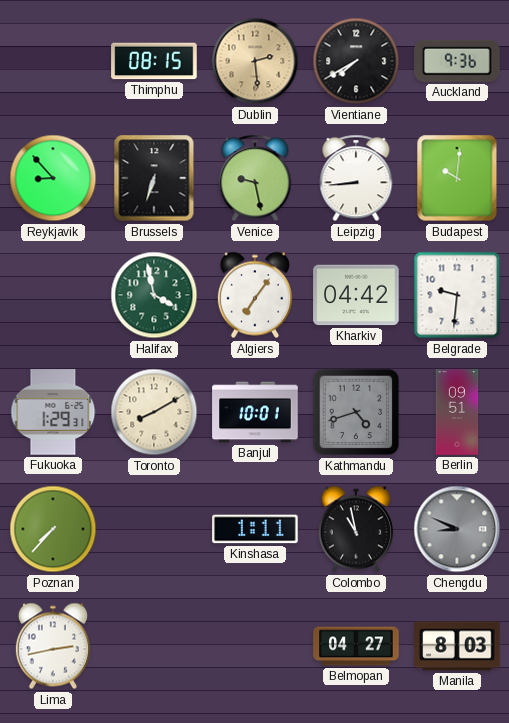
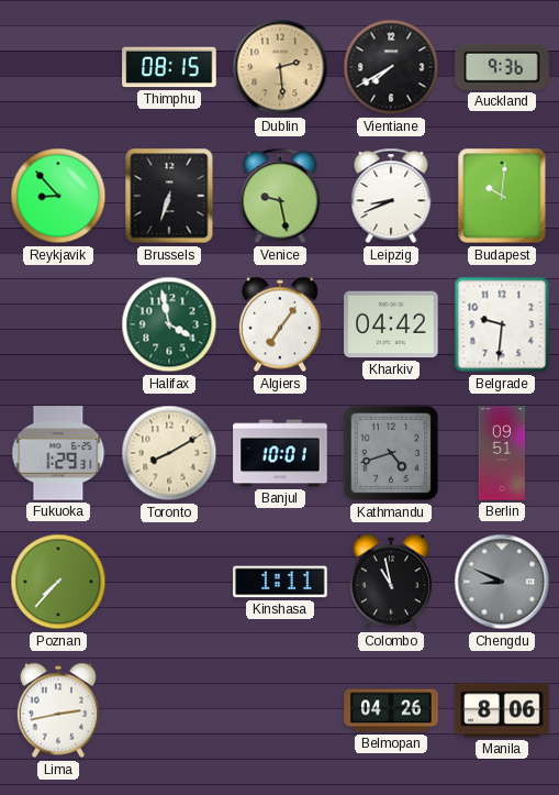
Leipzig: 8:44 -> 8:41
Belmopan: 04:27 -> 04:26
Manila: 8:03 -> 8:06
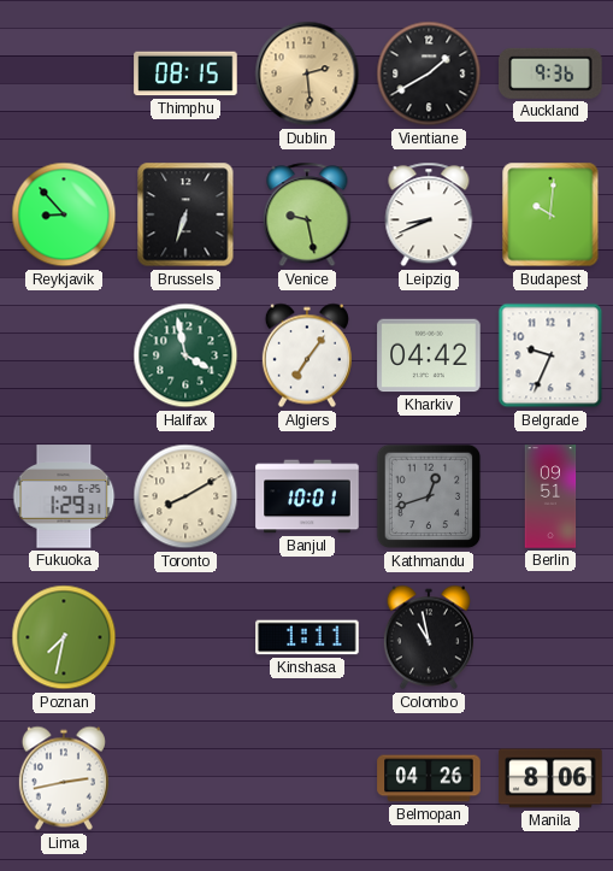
Vientiane: 7:40 -> 1:40
Belgrade: 9:31 -> 9:34
Kathmandu: 4:42 -> 12:42
Poznan: 7:37 -> 7:32
Chengdu: 8:49 -> none
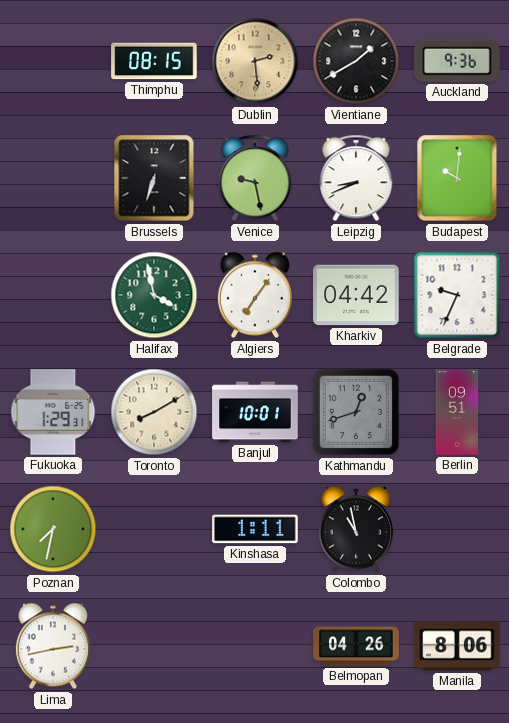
Reykjavik: 8:53 -> none
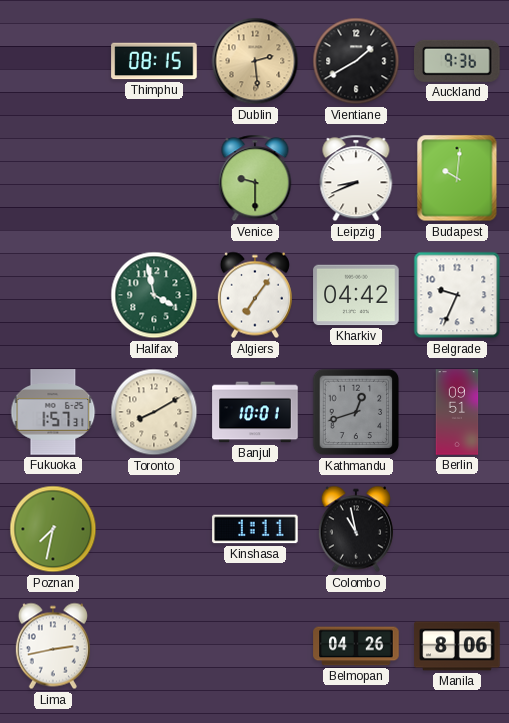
Brussels: 6:33 -> none
Venice: 9:28 -> 9:30
Fukuoka: 1:29 -> 1:57
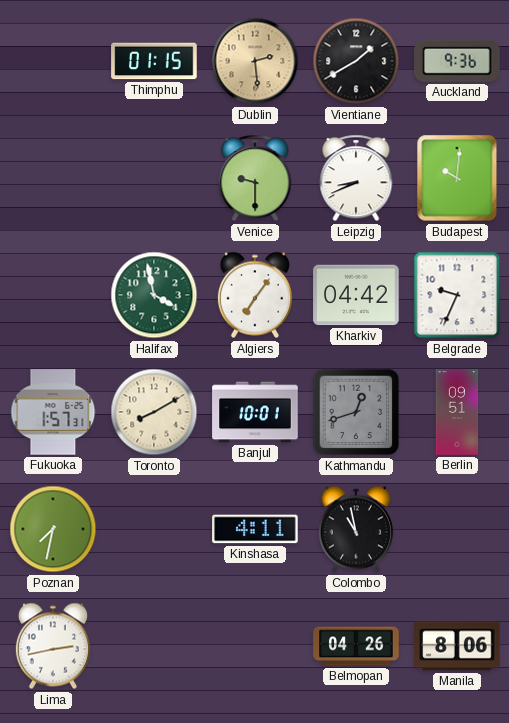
Thimphu: 08:15 -> 01:15
Kinshasa: 1:11 -> 4:11
